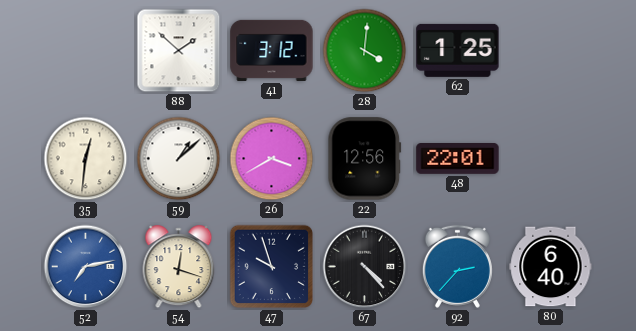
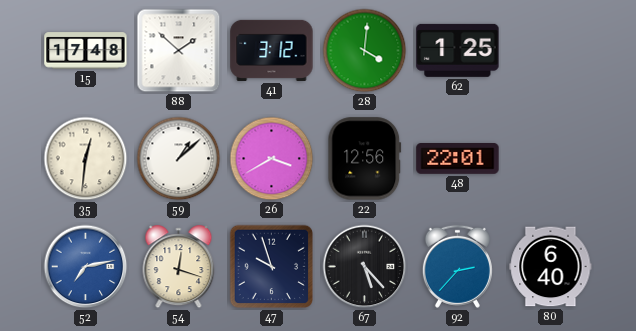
15: none -> 17:48
67: 4:23 -> 5:23
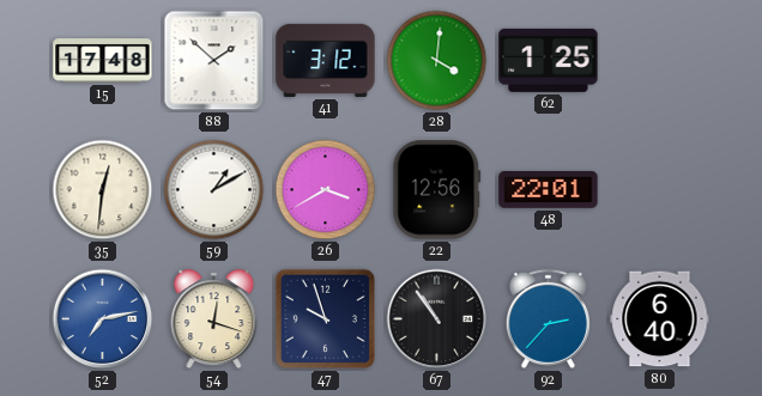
59: 1:08 -> 1:10
67: 5:23 -> 10:54
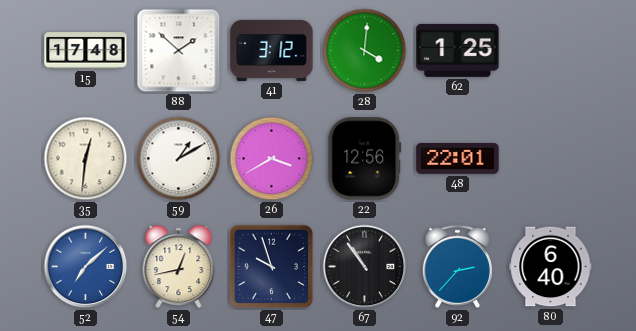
52: 7:13 -> 7:08
54: 12:18 -> 12:43
